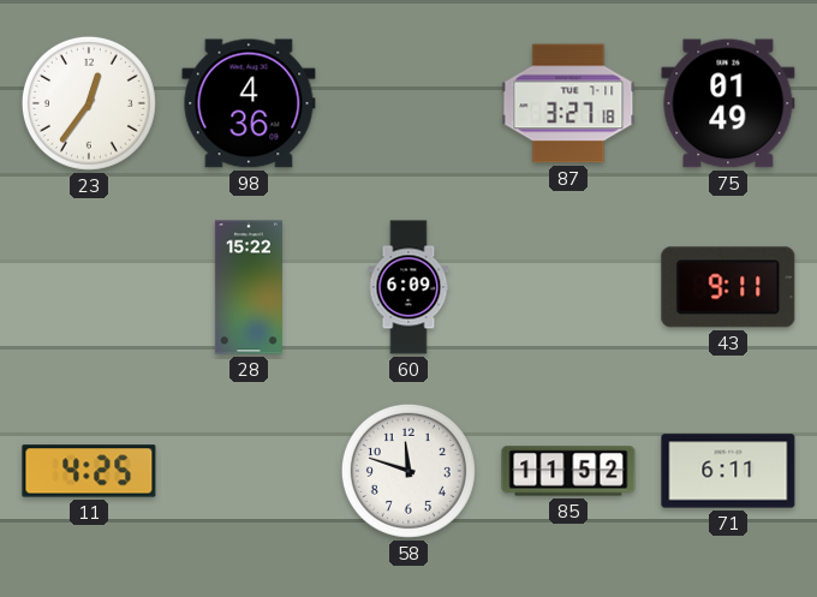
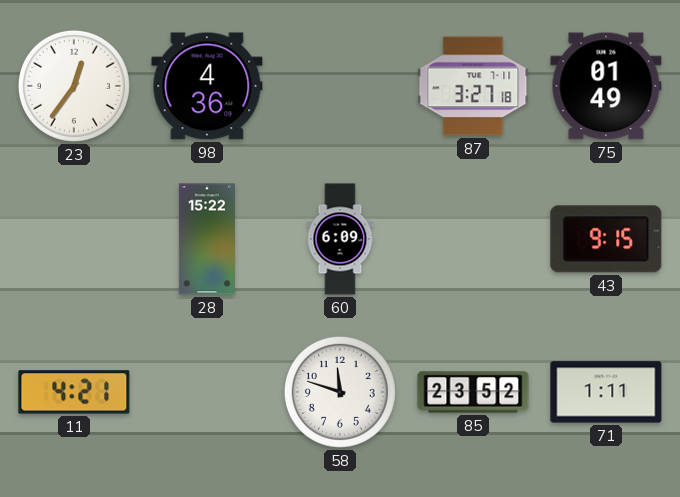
43: 9:11 -> 9:15
11: 4:25 -> 4:21
85: 11:52 -> 23:52
71: 6:11 -> 1:11
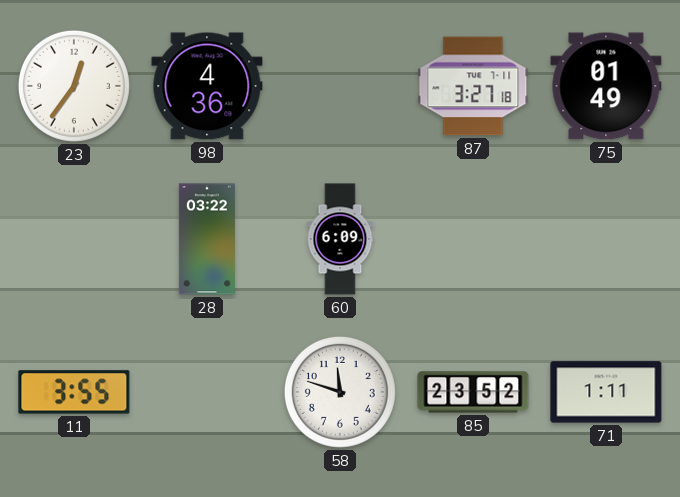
28: 15:22 -> 03:22
43: 9:15 -> none
11: 4:21 -> 3:55
